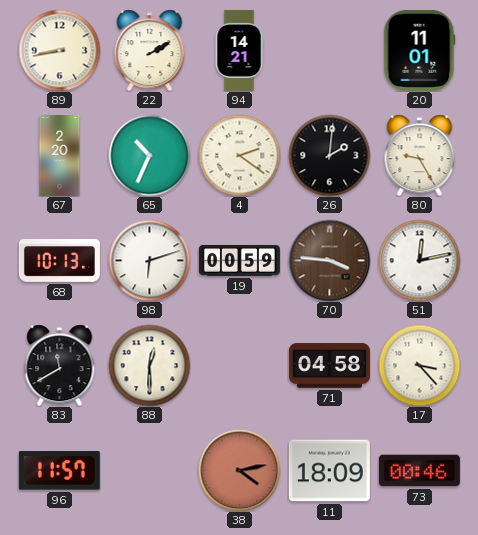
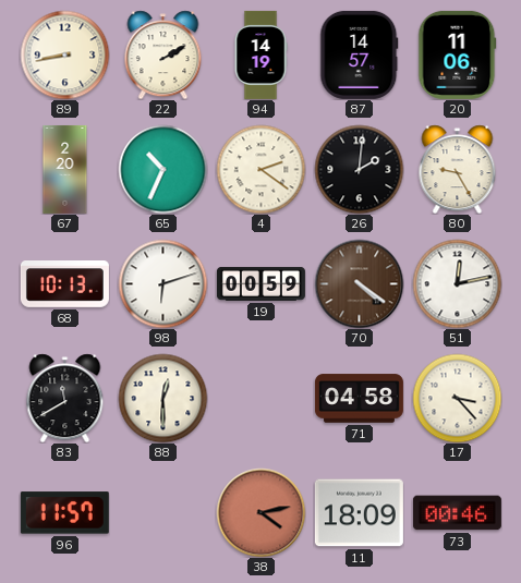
94: 14:21 -> 14:19
87: none -> 14:57
20: 11:01 -> 11:06
70: 3:46 -> 4:21
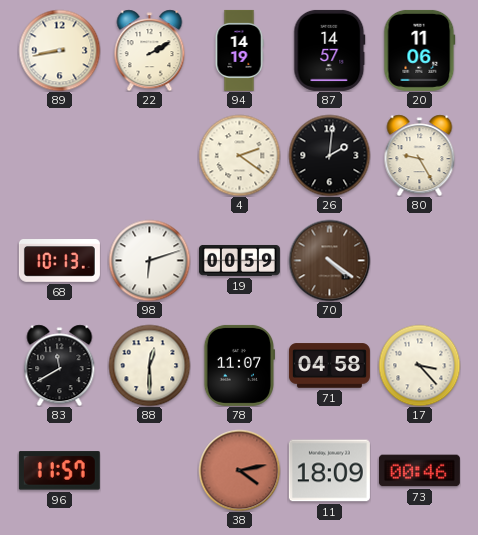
67: 2:20 -> none
65: 10:34 -> none
51: 12:13 -> none
78: none -> 11:07
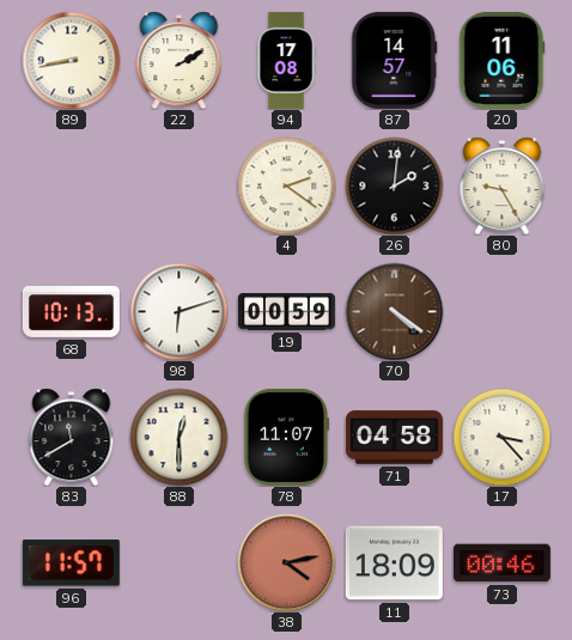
94: 14:19 -> 17:08
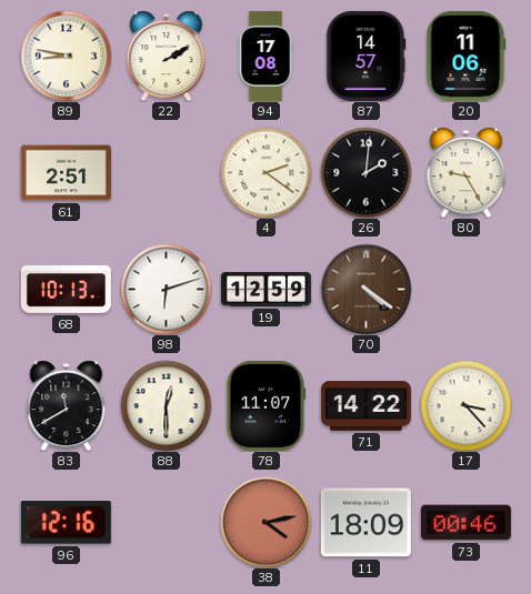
89: 8:43 -> 8:47
61: none -> 2:51
19: 00:59 -> 12:59
71: 04:58 -> 14:22
96: 11:57 -> 12:16
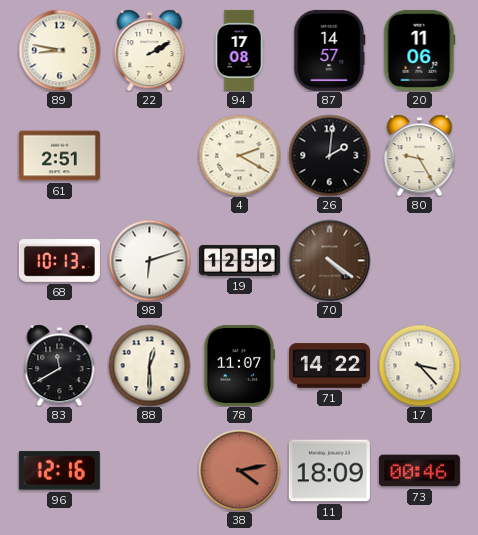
4: 2:21 -> 2:20
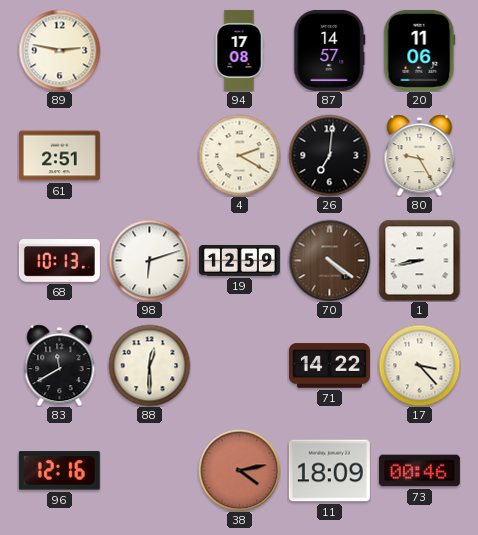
89: 8:47 -> 2:47
22: 2:10 -> none
26: 2:01 -> 7:01
1: none -> 8:43
78: 11:07 -> none
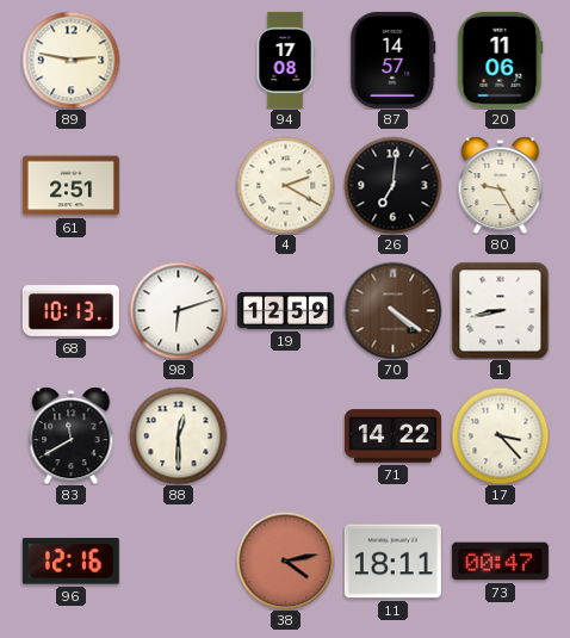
11: 18:09 -> 18:11
73: 00:46 -> 00:47
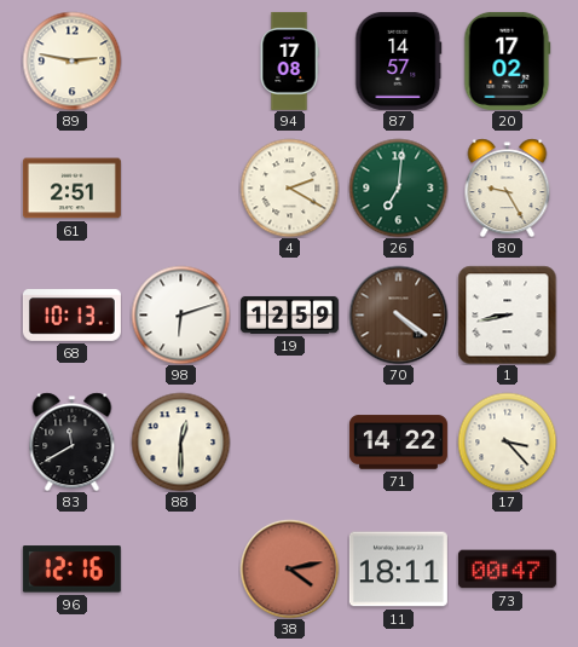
20: 11:06 -> 17:02
26 dial: black -> green
